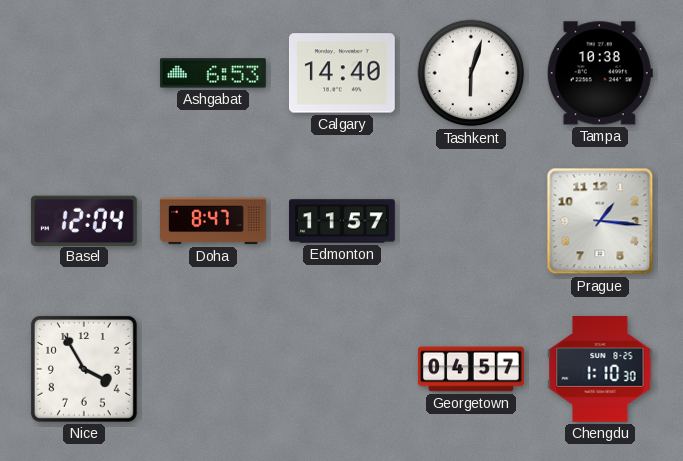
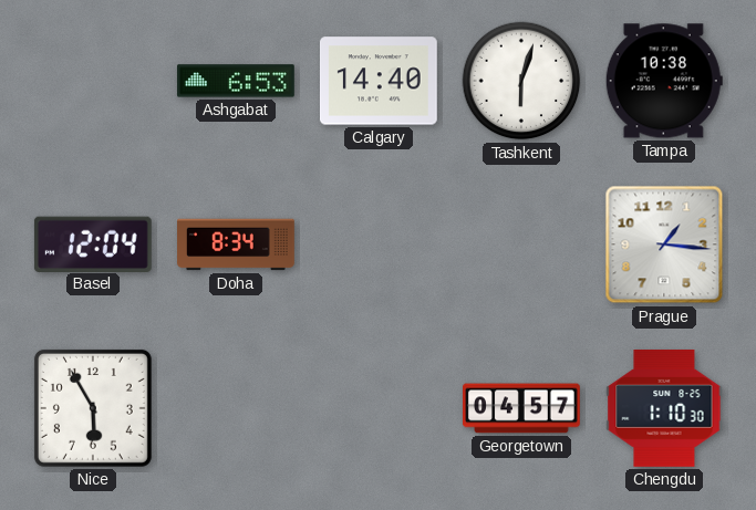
Doha: 8:47 -> 8:34
Edmonton: 11:57 -> none
Nice: 3:55 -> 5:55
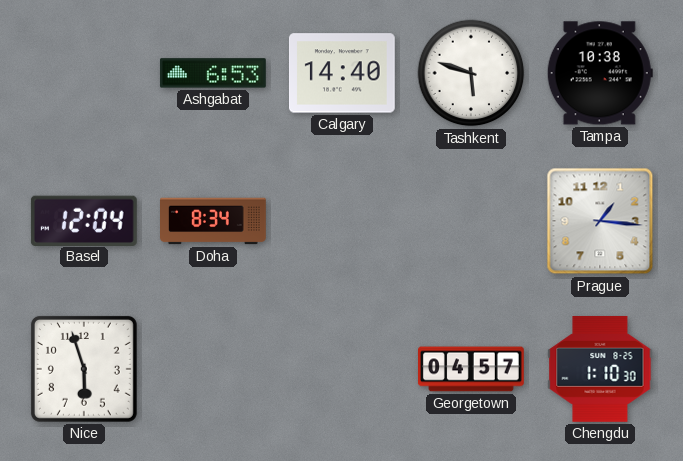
Tashkent: 6:03 -> 5:48
Nice: 5:55 -> 5:57
